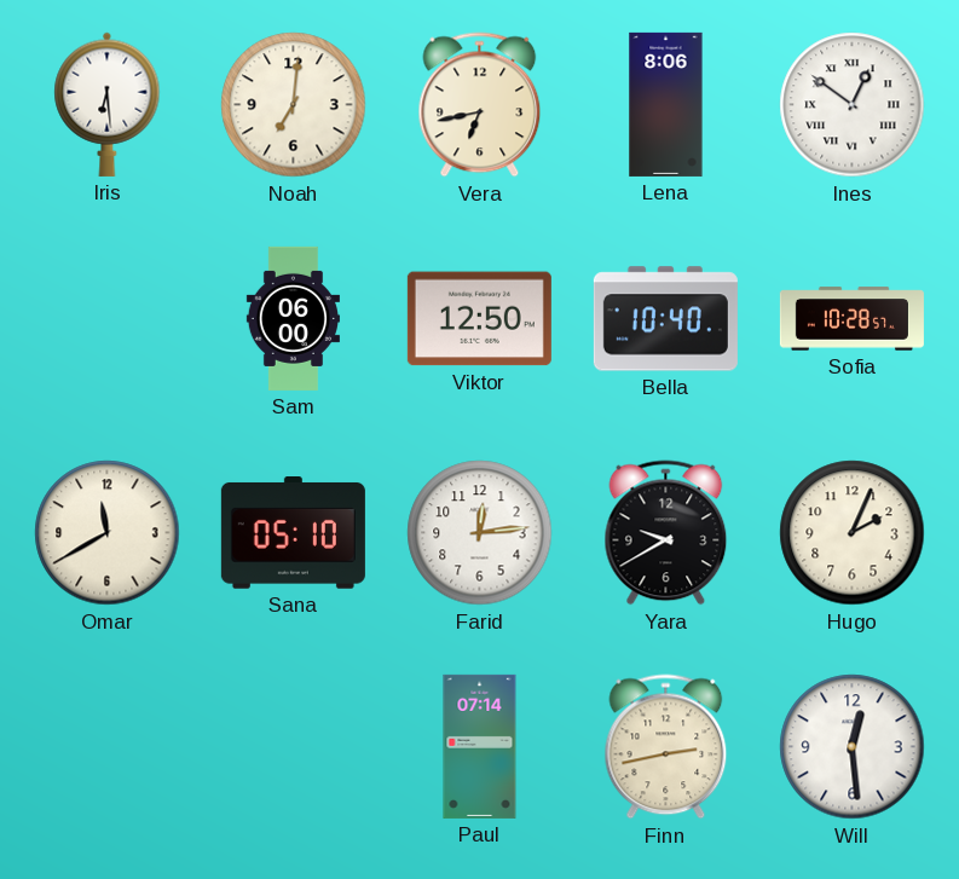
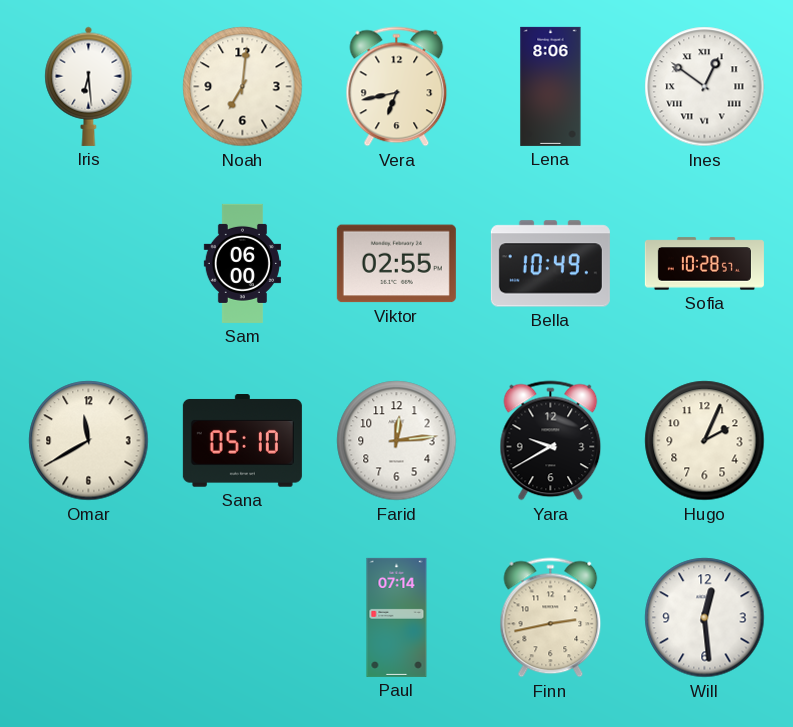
Viktor: 12:50 -> 02:55
Bella: 10:40 -> 10:49
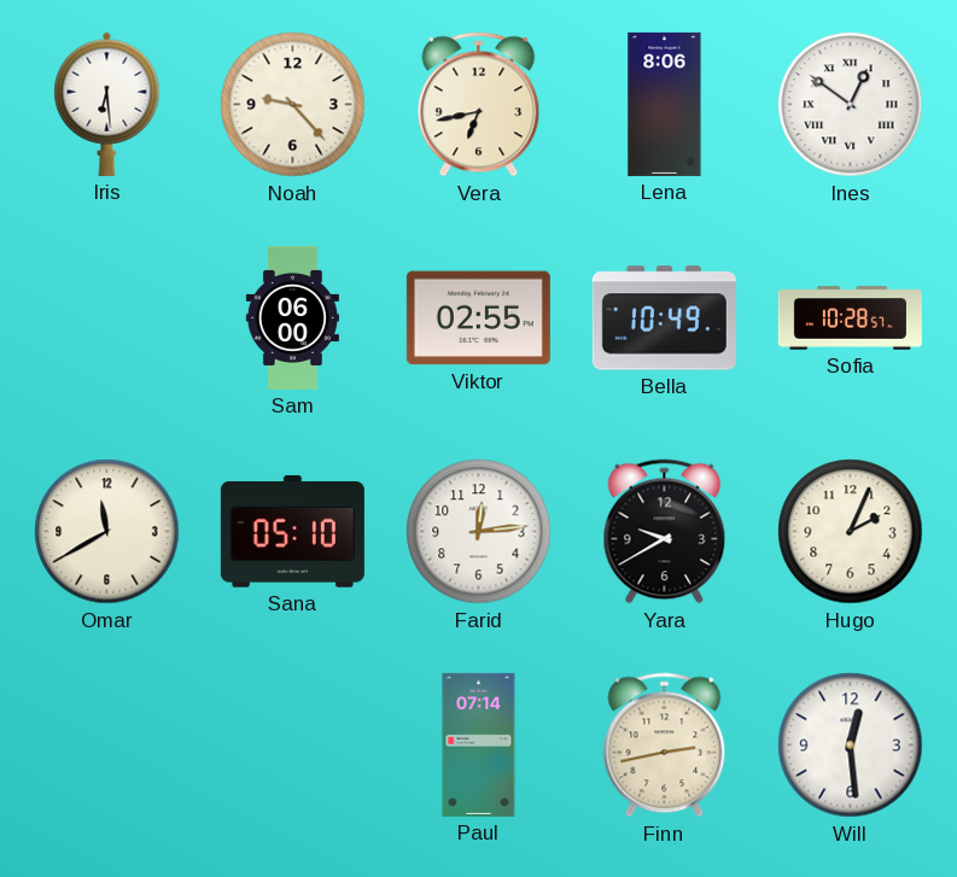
Noah: 7:01 -> 9:23
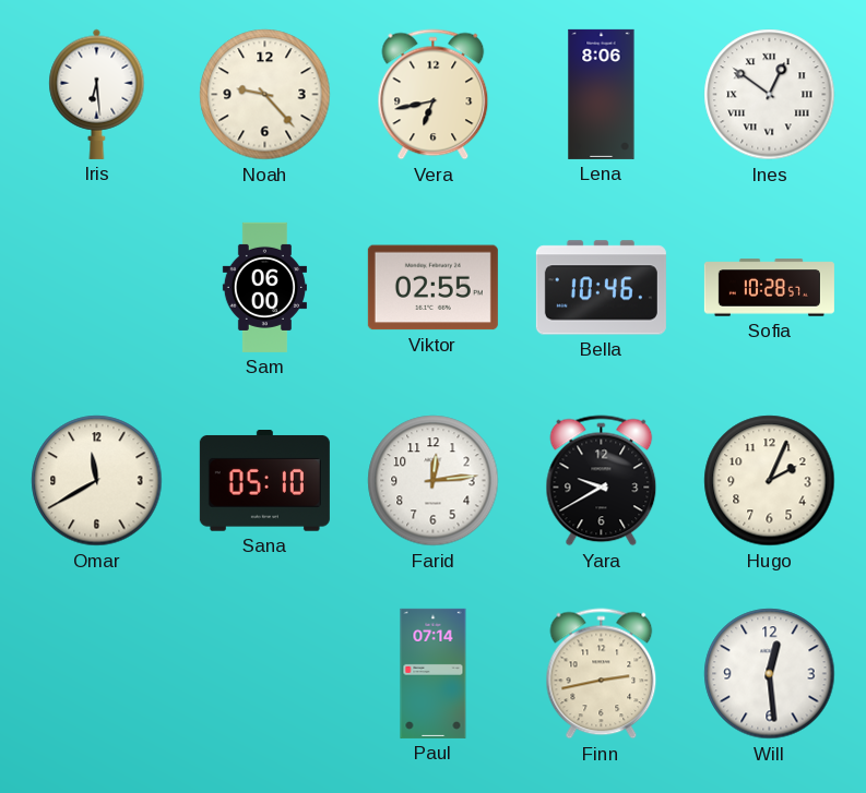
Bella: 10:49 -> 10:46
